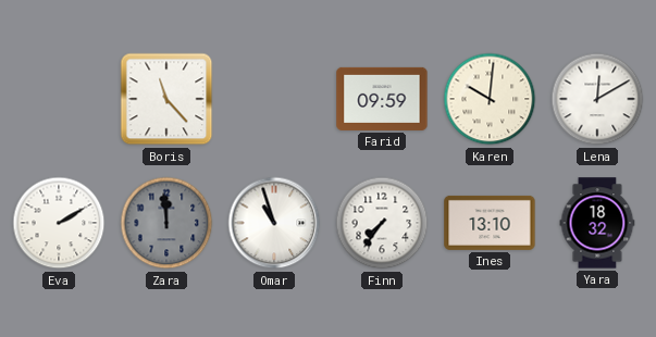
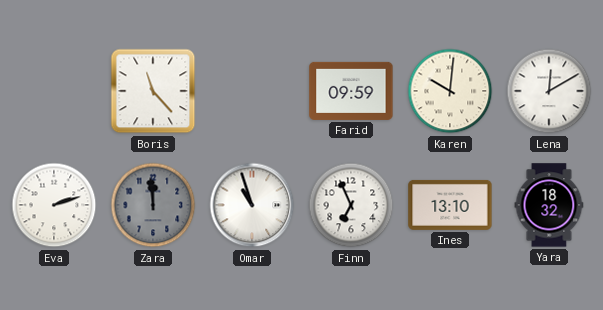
Eva: 2:10 -> 2:12
Finn: 7:36 -> 6:56
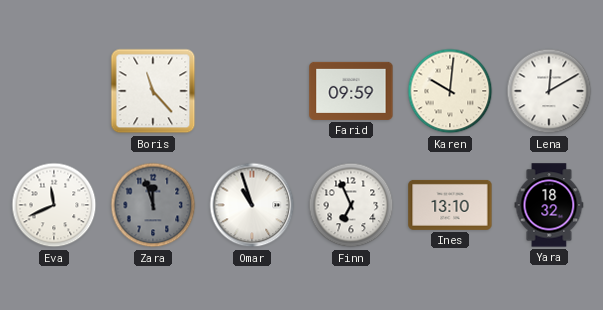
Eva: 2:12 -> 11:41
Zara: 11:59 -> 11:57
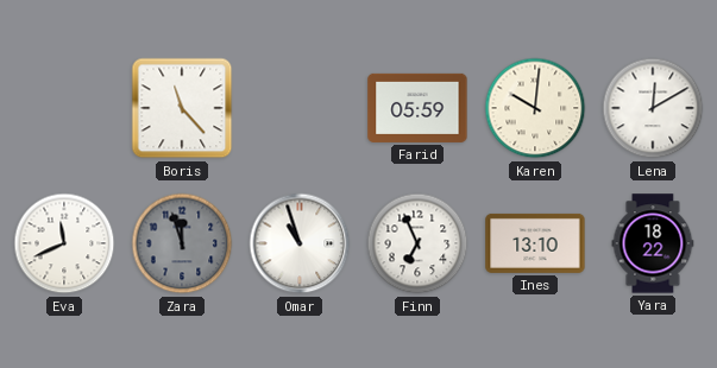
Farid: 09:59 -> 05:59
Yara: 18:32 -> 18:22
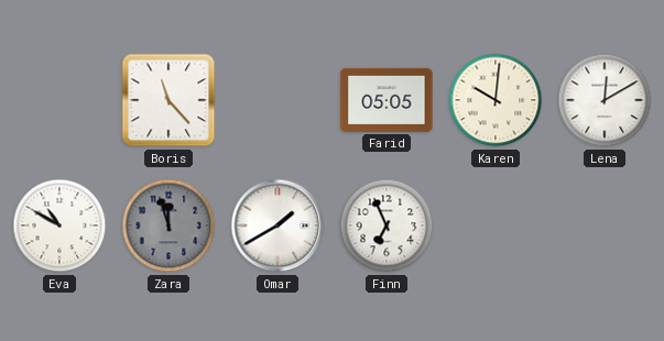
Farid: 05:59 -> 05:05
Eva: 11:41 -> 10:50
Omar: 10:57 -> 1:40
Ines: 13:10 -> none
Yara: 18:22 -> none
